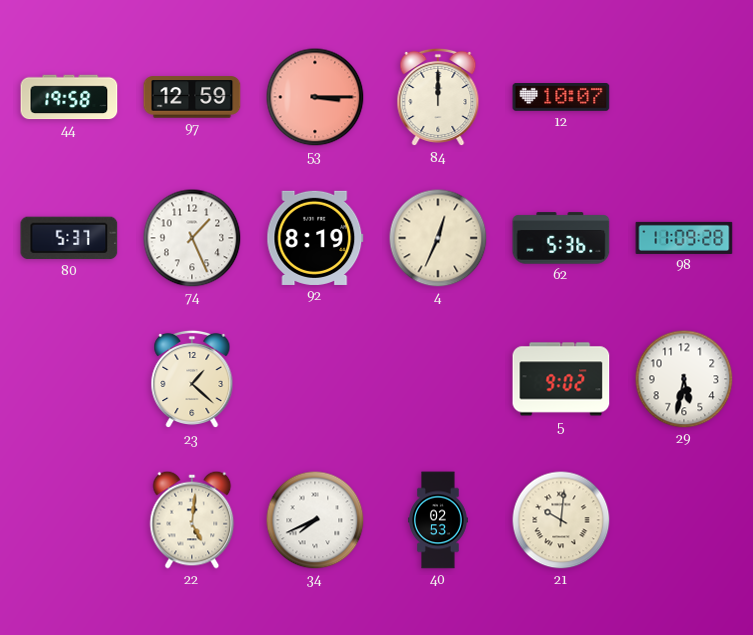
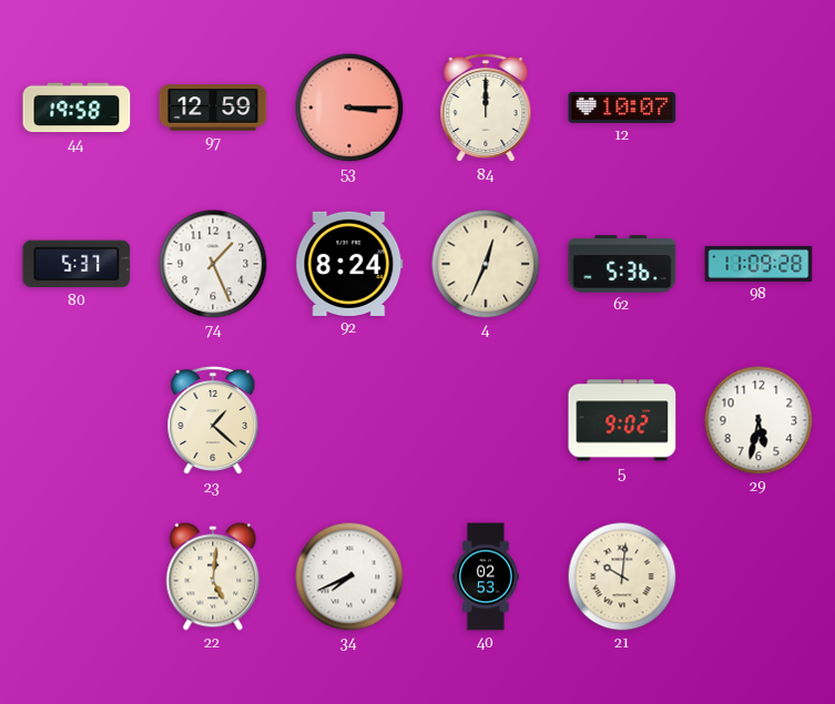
92: 8:19 -> 8:24
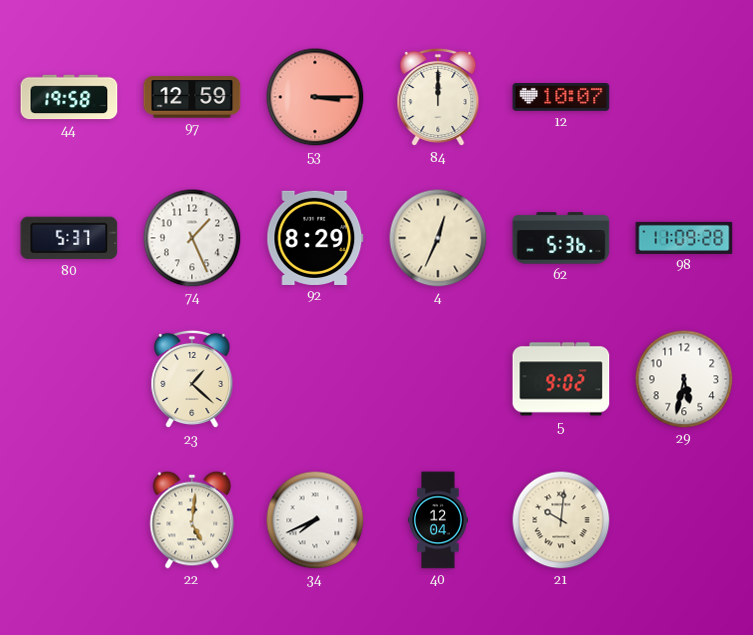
92: 8:24 -> 8:29
40: 02:53 -> 12:04
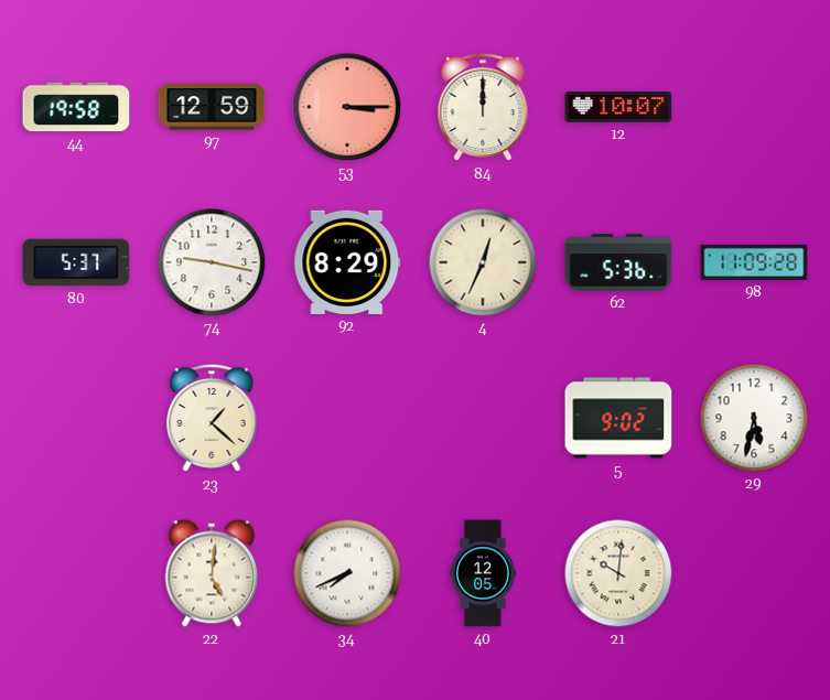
74: 1:26 -> 9:17
40: 12:04 -> 12:05
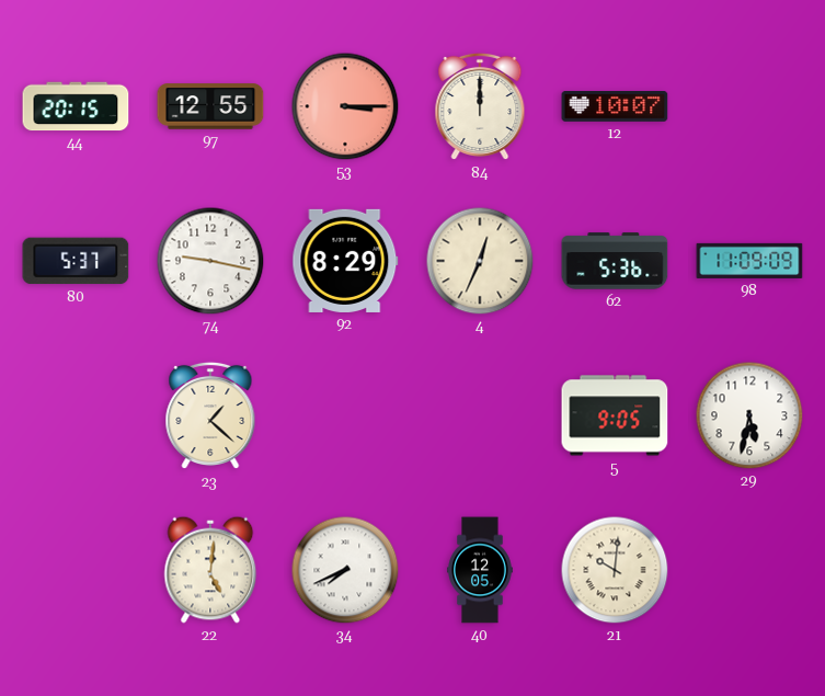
44: 19:58 -> 20:15
97: 12:59 -> 12:55
98: 11:09:28 -> 11:09:09
5: 9:02 -> 9:05
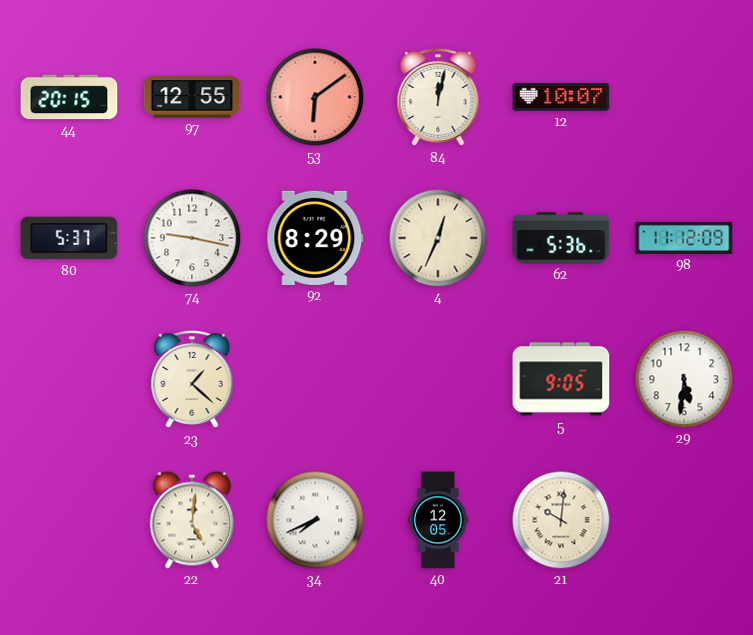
53: 3:15 -> 6:09
84: 12:00 -> 12:02
98: 11:09 -> 11:12
29: 5:32 -> 5:31
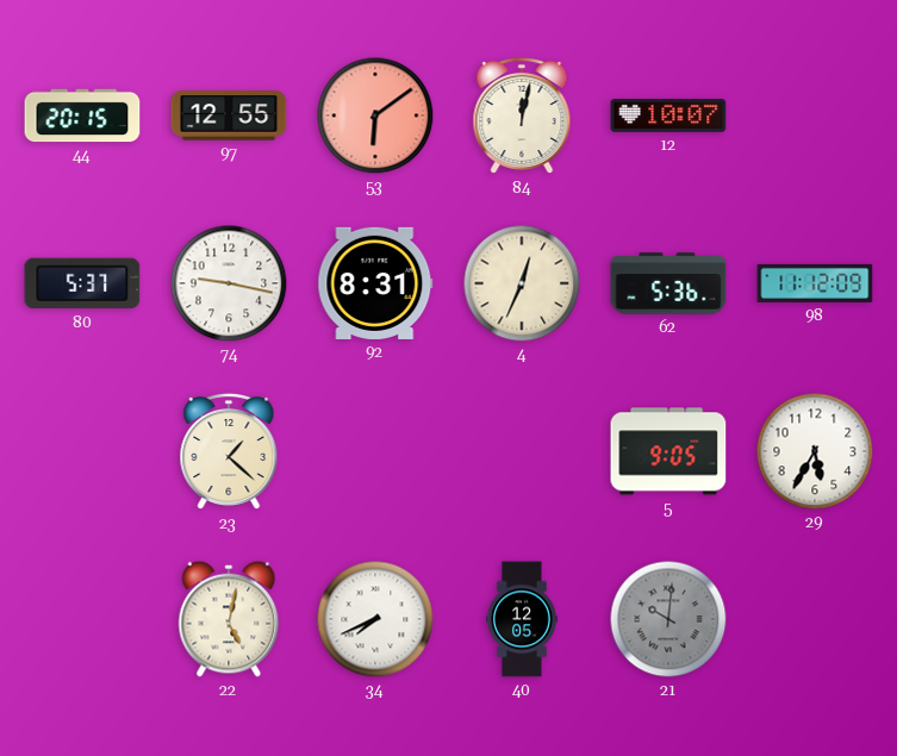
92: 8:29 -> 8:31
29: 5:31 -> 5:35
22: 5:01 -> 5:02
21 dial: cream -> grey
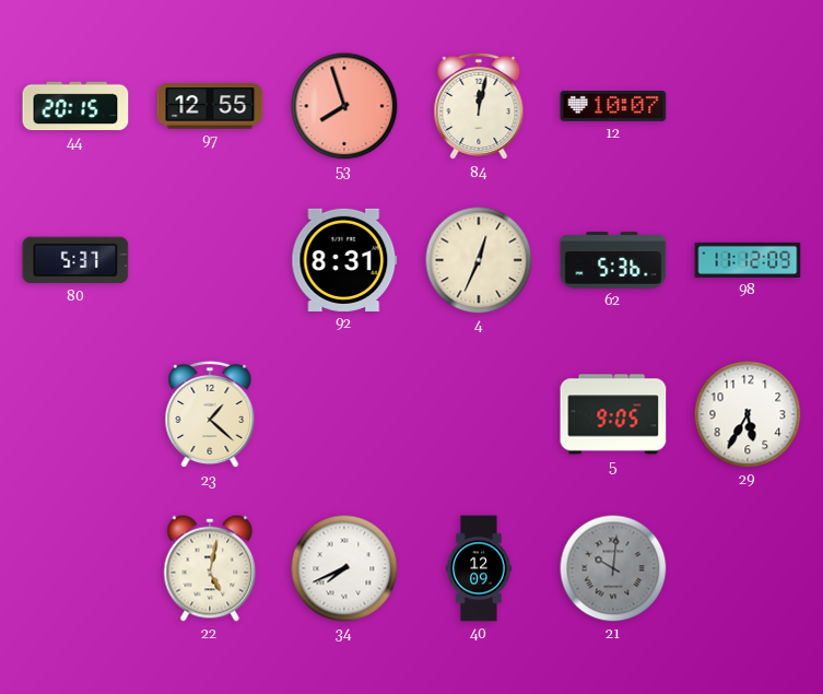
53: 6:09 -> 7:57
74: 9:17 -> none
40: 12:05 -> 12:09
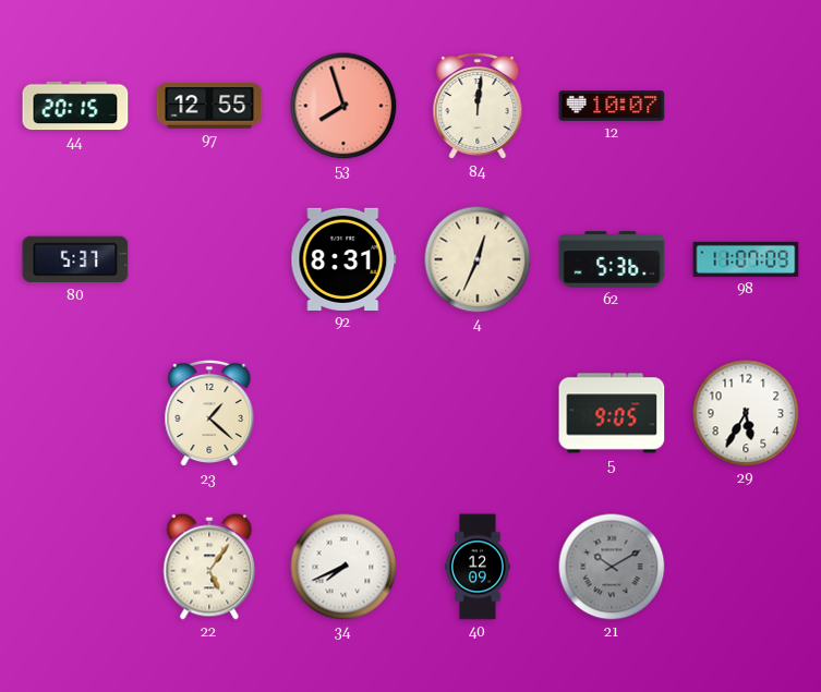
84: 12:02 -> 12:01
98: 11:12 -> 11:07
22: 5:02 -> 5:06
21: 10:01 -> 10:10
